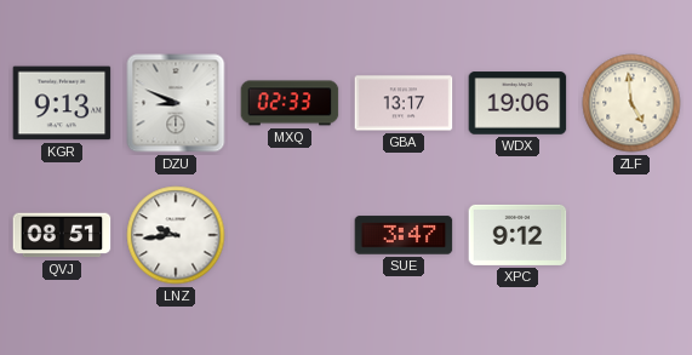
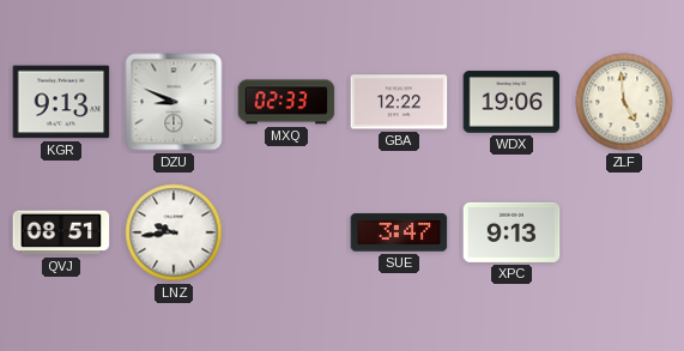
GBA: 13:17 -> 12:22
XPC: 9:12 -> 9:13
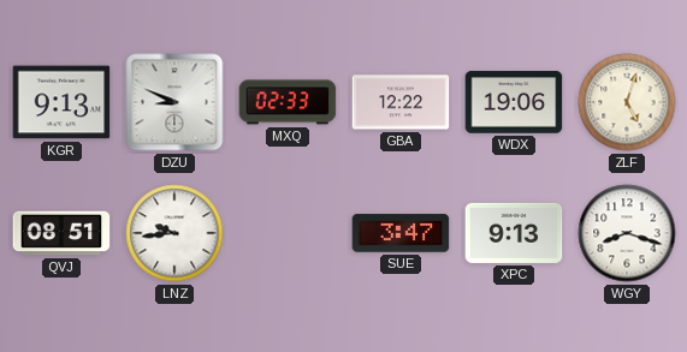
ZLF: 4:59 -> 5:03
WGY: none -> 8:18
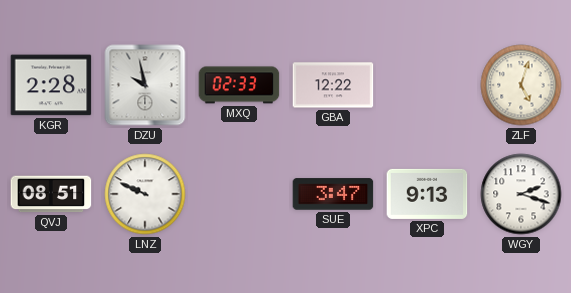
KGR: 9:13 -> 2:28
DZU: 8:49 -> 9:58
WDX: 19:06 -> none
LNZ: 9:44 -> 9:49
WGY: 8:18 -> 2:18
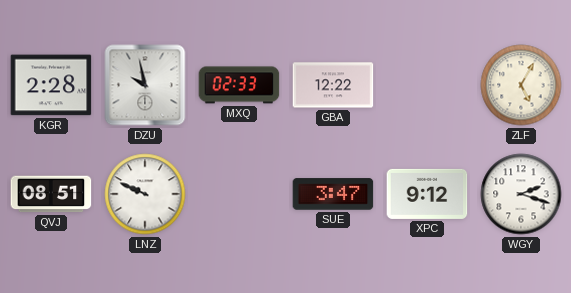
ZLF: 5:03 -> 5:05
XPC: 9:13 -> 9:12
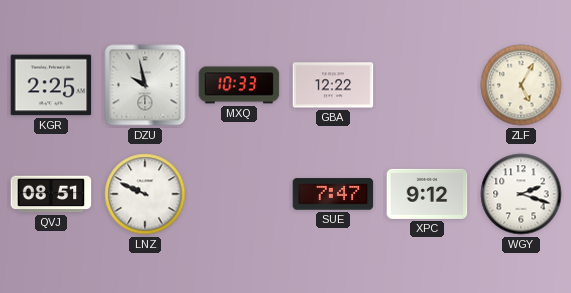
KGR: 2:28 -> 2:25
MXQ: 02:33 -> 10:33
SUE: 3:47 -> 7:47
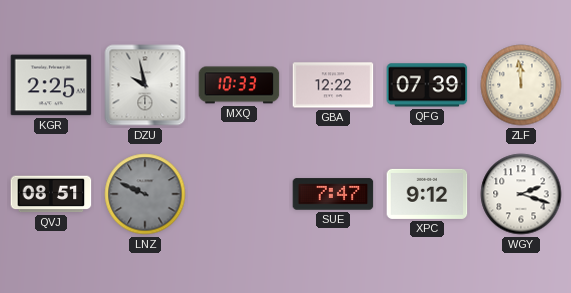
QFG: none -> 07:39
ZLF: 5:05 -> 11:59
LNZ dial: white -> grey
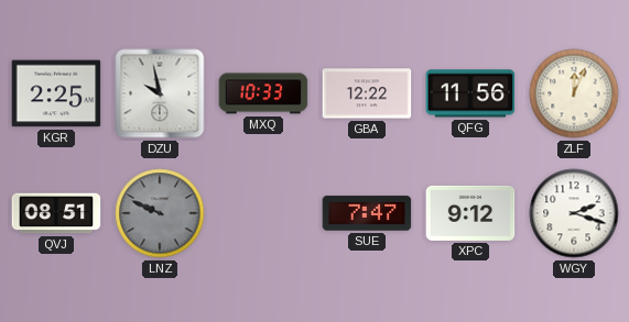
QFG: 07:39 -> 11:56
ZLF: 11:59 -> 12:04
